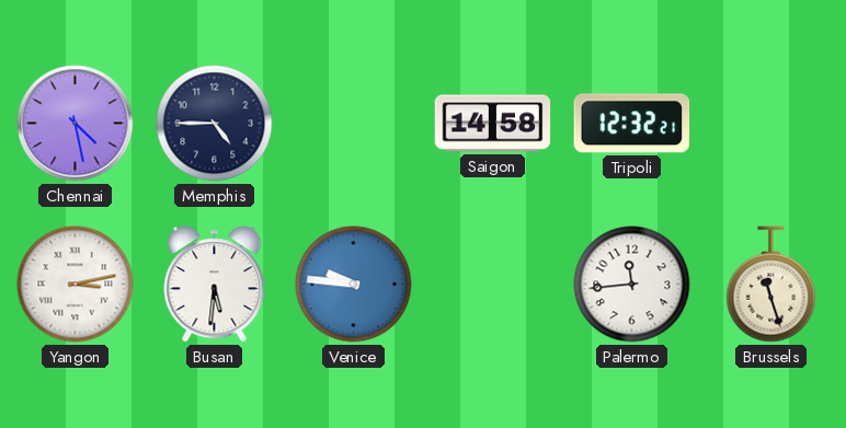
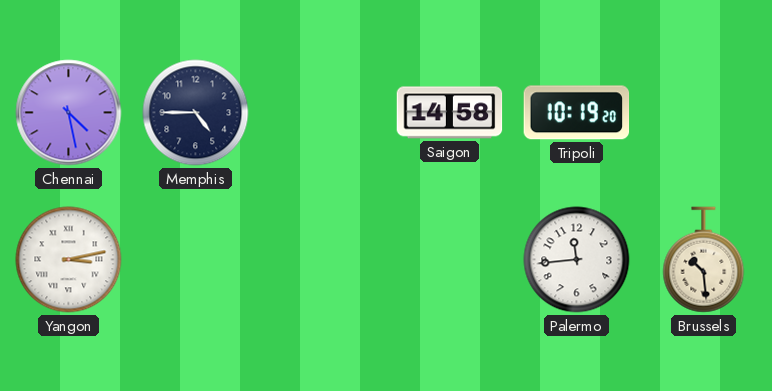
Tripoli: 12:32 -> 10:19
Busan: 5:31 -> none
Venice: 9:46 -> none
Brussels: 11:27 -> 10:29
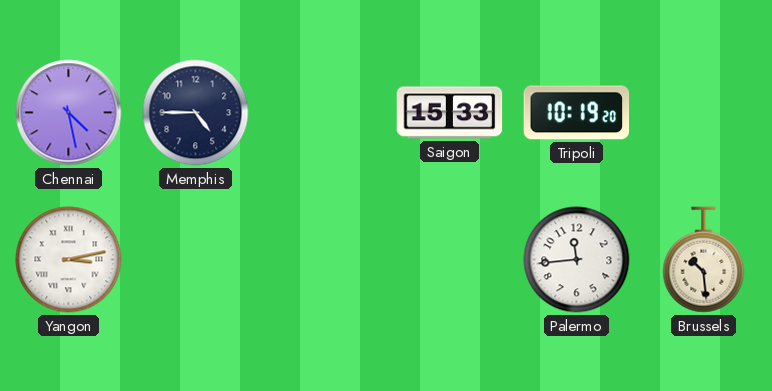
Saigon: 14:58 -> 15:33
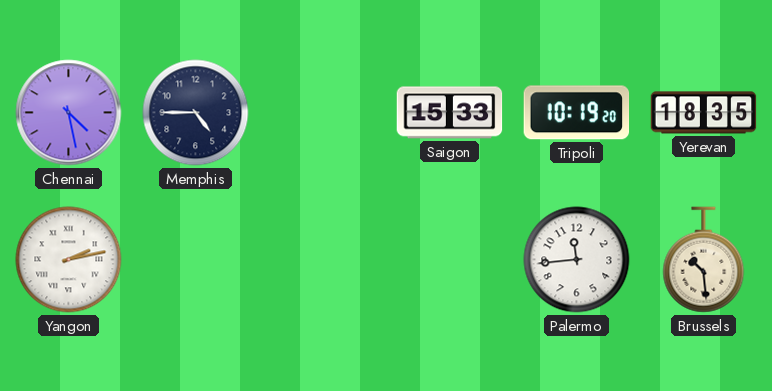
Yerevan: none -> 18:35
Yangon: 3:13 -> 2:13
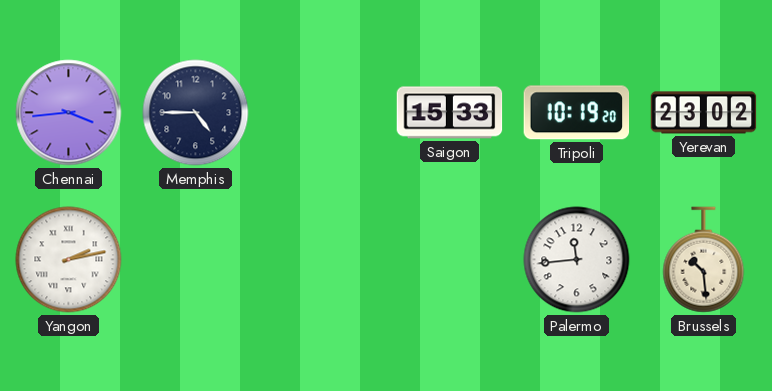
Chennai: 4:28 -> 3:44
Yerevan: 18:35 -> 23:02
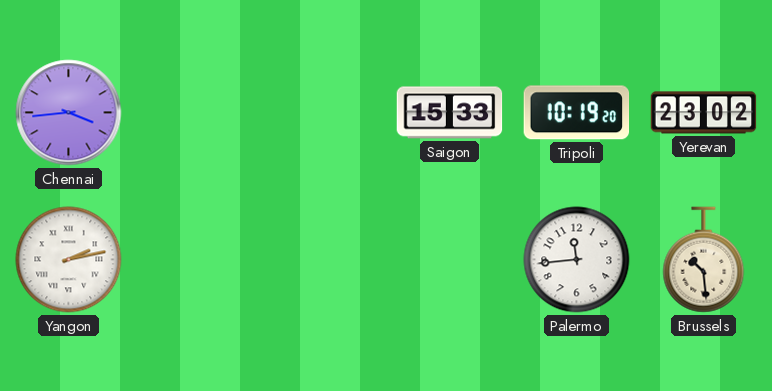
Memphis: 4:45 -> none
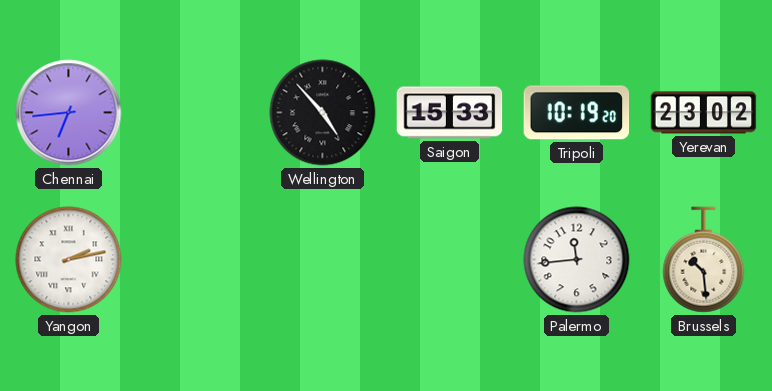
Chennai: 3:44 -> 6:44
Wellington: none -> 4:53
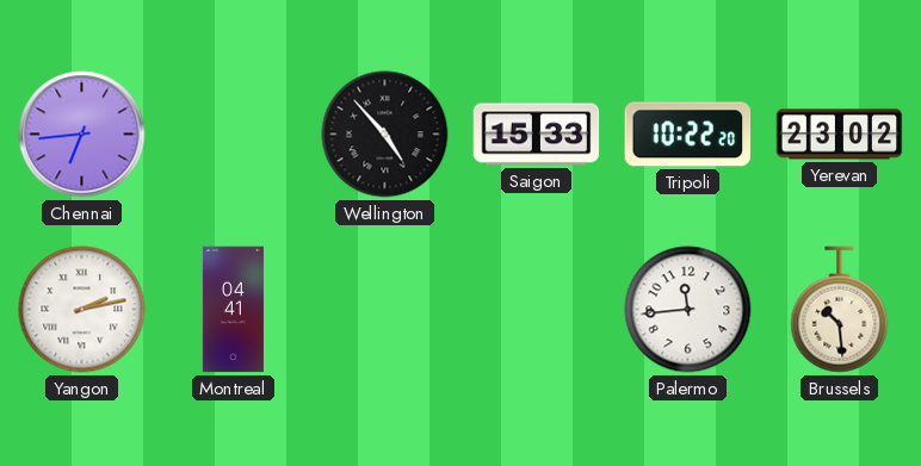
Tripoli: 10:19 -> 10:22
Montreal: none -> 04:41
